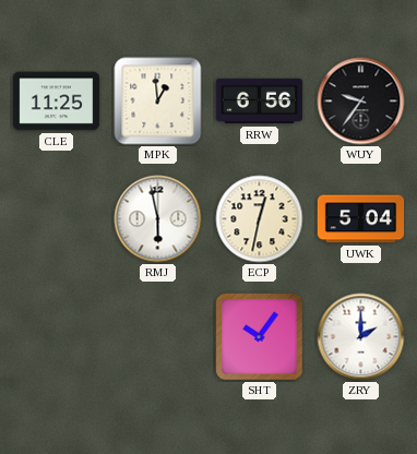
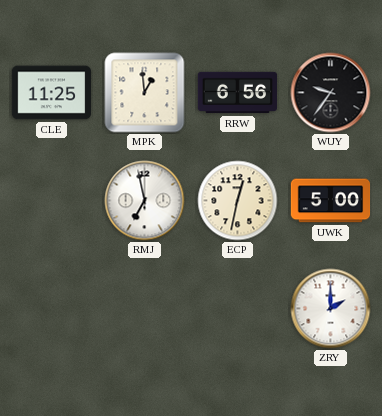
RMJ: 5:58 -> 6:58
UWK: 5:04 -> 5:00
SHT: 10:06 -> none
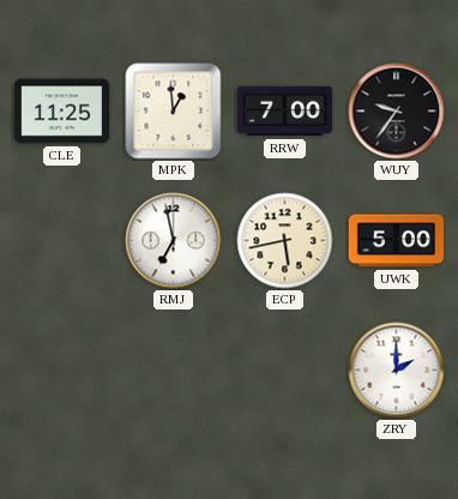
RRW: 6:56 -> 7:00
ECP: 12:32 -> 5:43
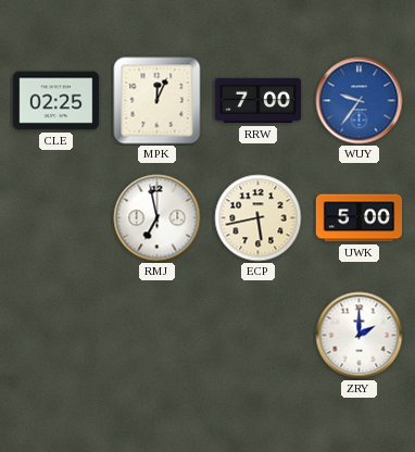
CLE: 11:25 -> 02:25
MPK: 12:59 -> 12:04
WUY dial: black -> blue
